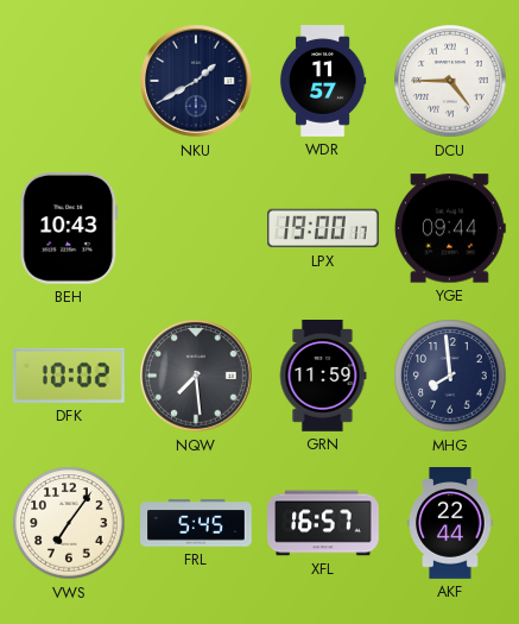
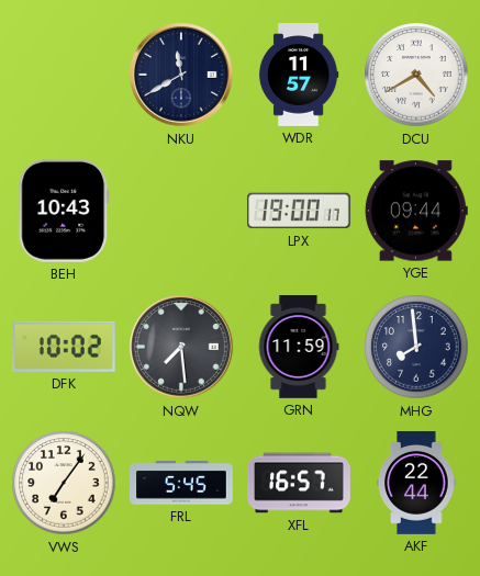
NKU: 1:40 -> 11:40
DCU: 4:45 -> 4:40
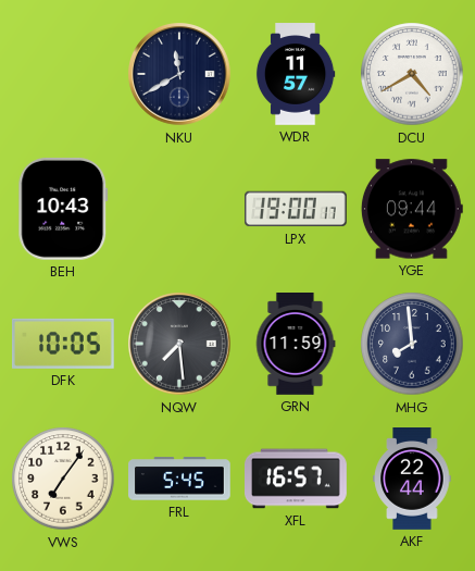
DFK: 10:02 -> 10:05
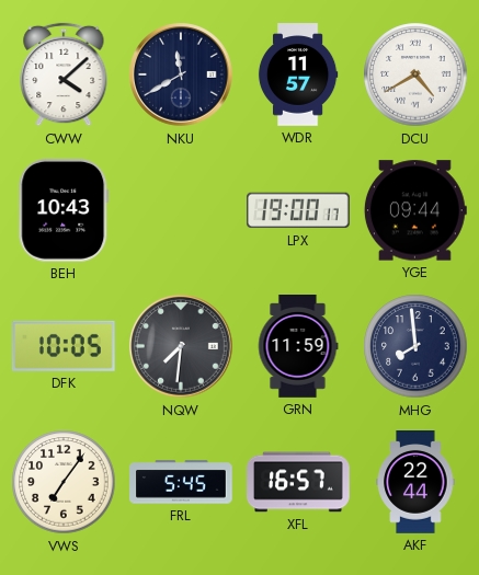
CWW: none -> 4:08
NQW: 7:29 -> 7:31
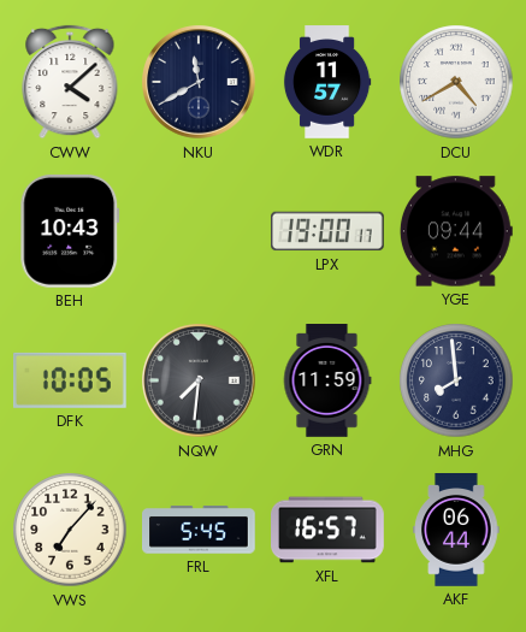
VWS: 7:06 -> 7:07
AKF: 22:44 -> 06:44
